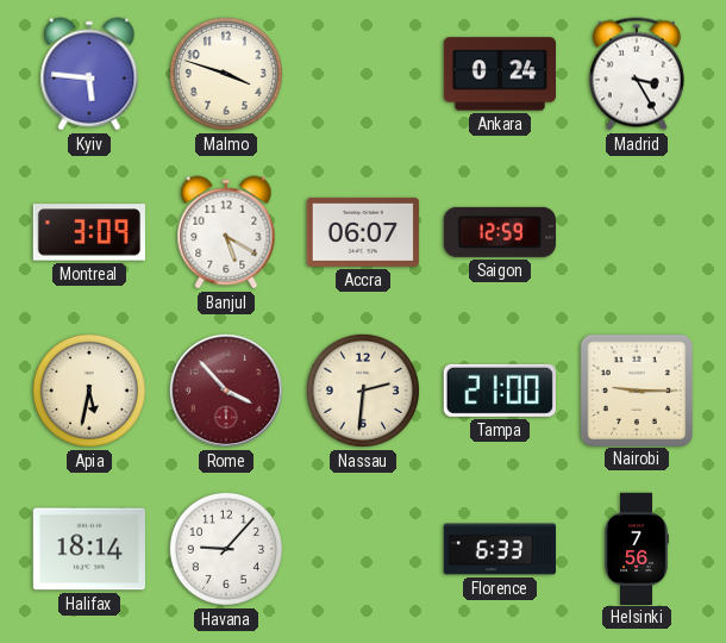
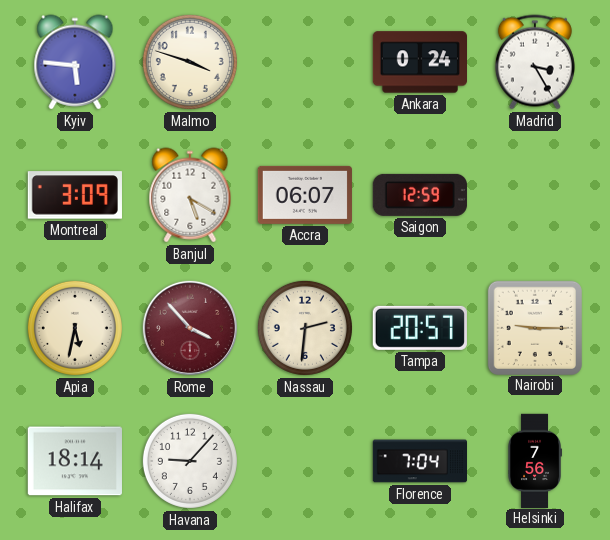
Tampa: 21:00 -> 20:57
Florence: 6:33 -> 7:04
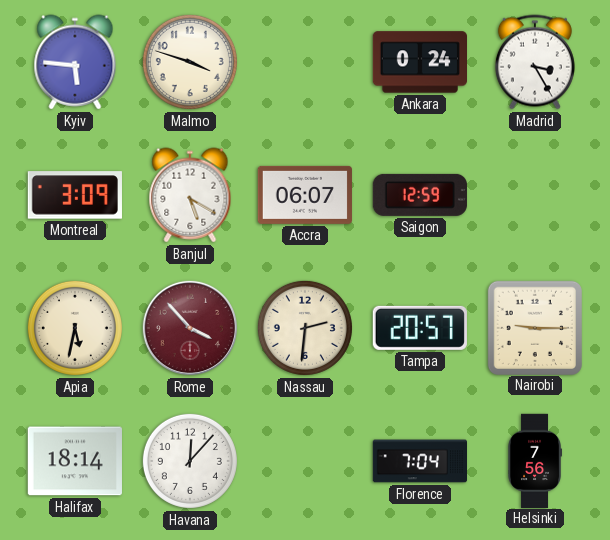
Havana: 9:07 -> 12:07
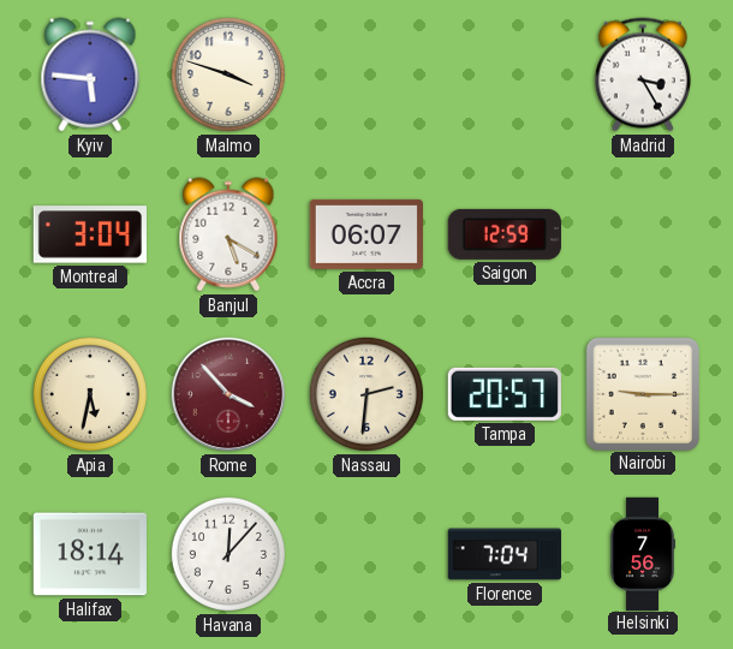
Ankara: 0:24 -> none
Montreal: 3:09 -> 3:04
